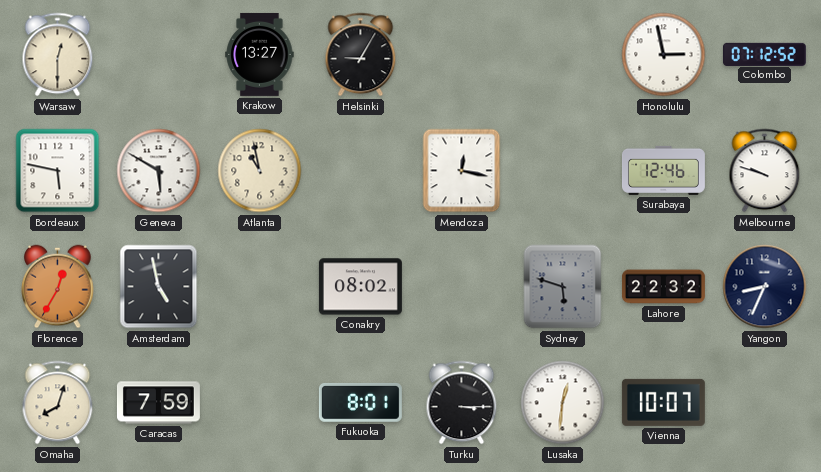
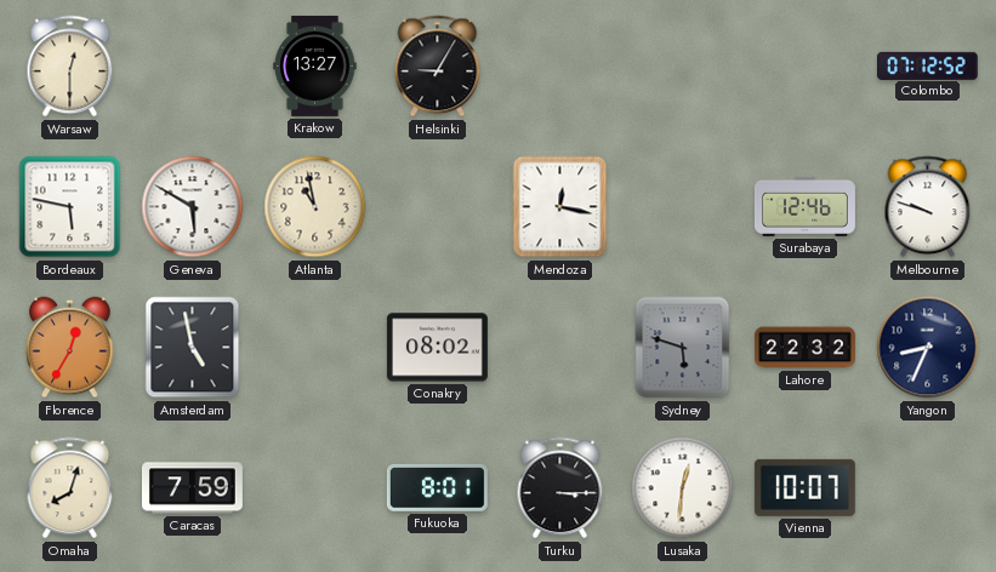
Honolulu: 2:58 -> none
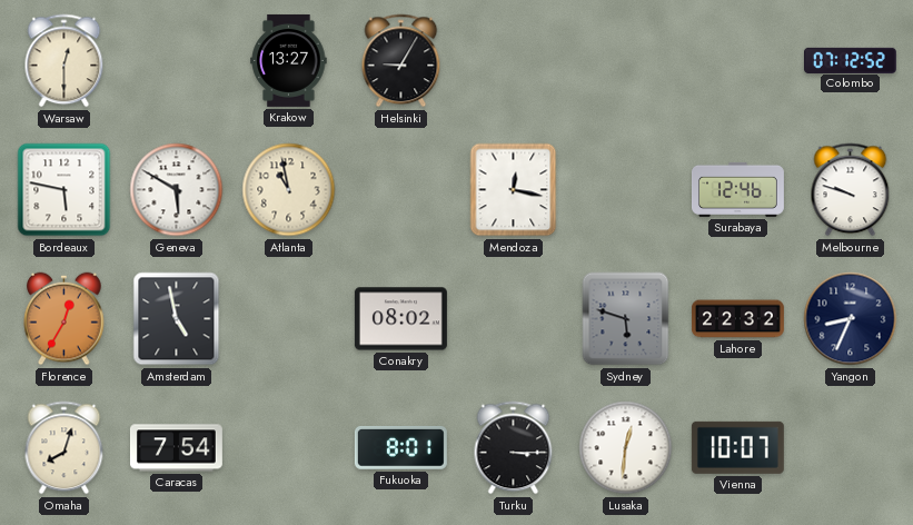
Caracas: 7:59 -> 7:54
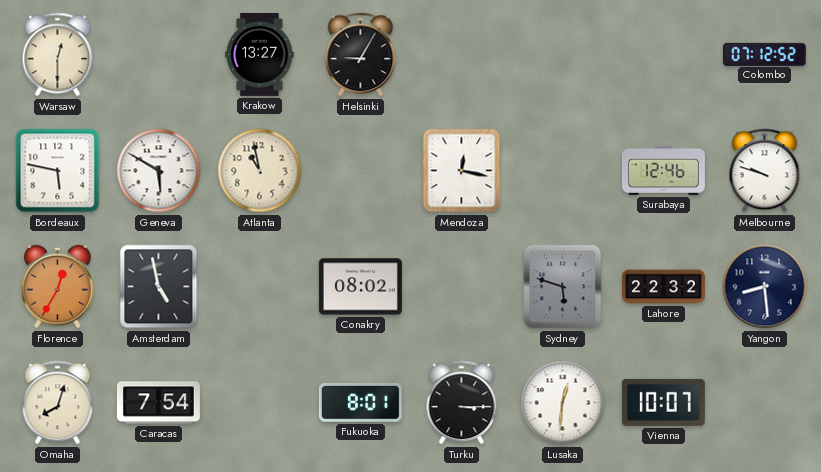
Yangon: 8:34 -> 8:29
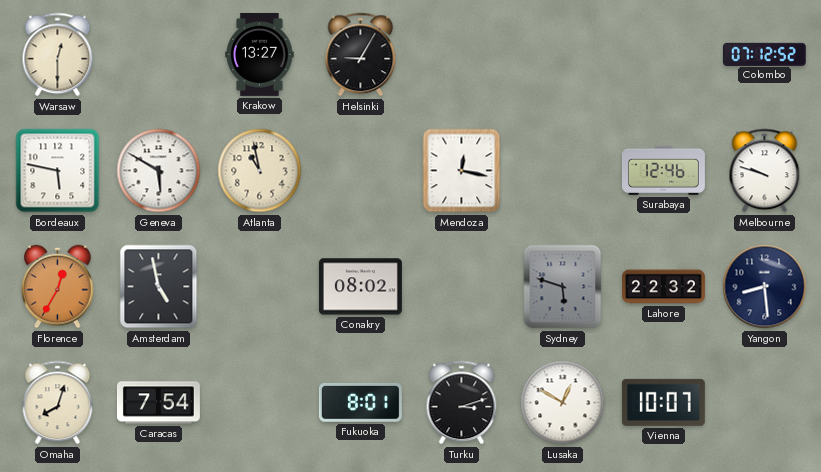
Turku: 3:15 -> 3:12
Lusaka: 12:31 -> 12:50
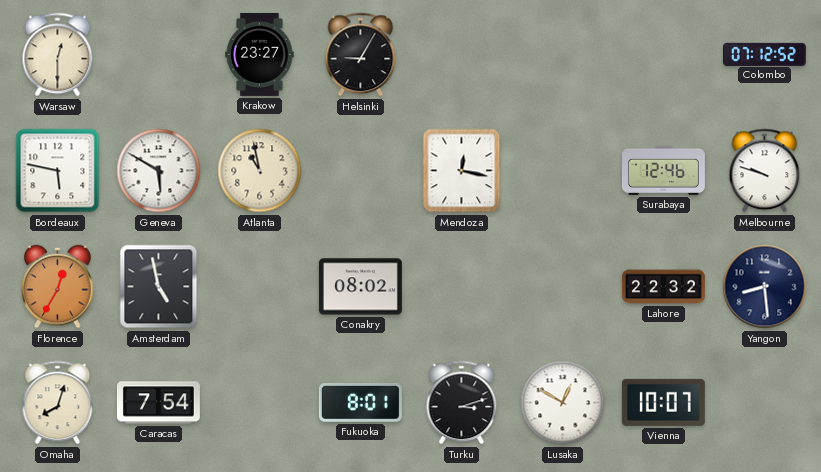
Krakow: 13:27 -> 23:27
Sydney: 5:48 -> none
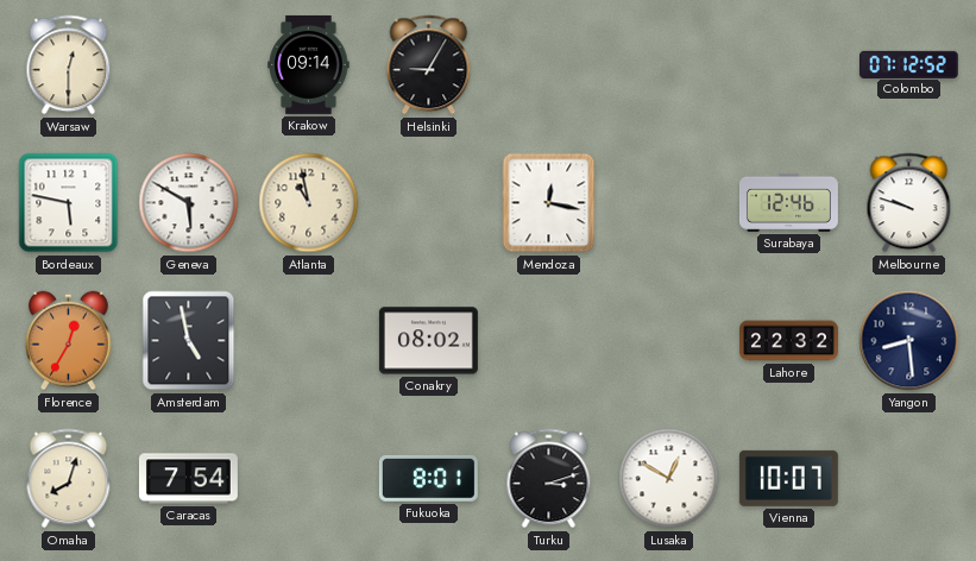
Krakow: 23:27 -> 09:14
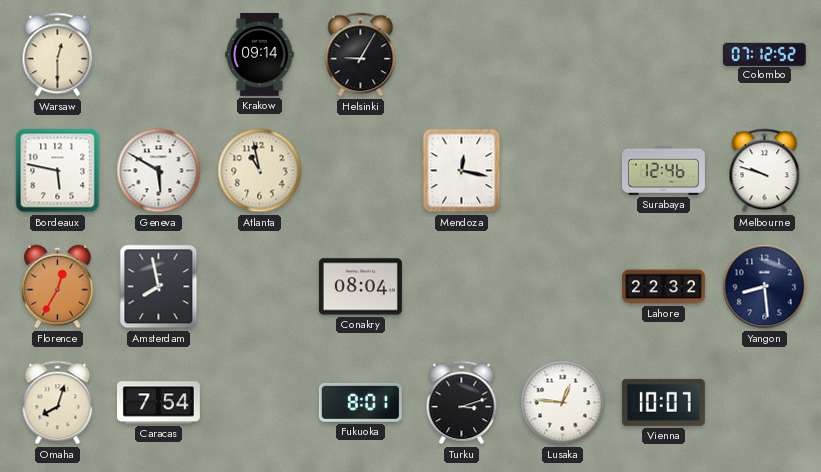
Amsterdam: 4:58 -> 7:58
Conakry: 08:02 -> 08:04
Lusaka: 12:50 -> 12:46
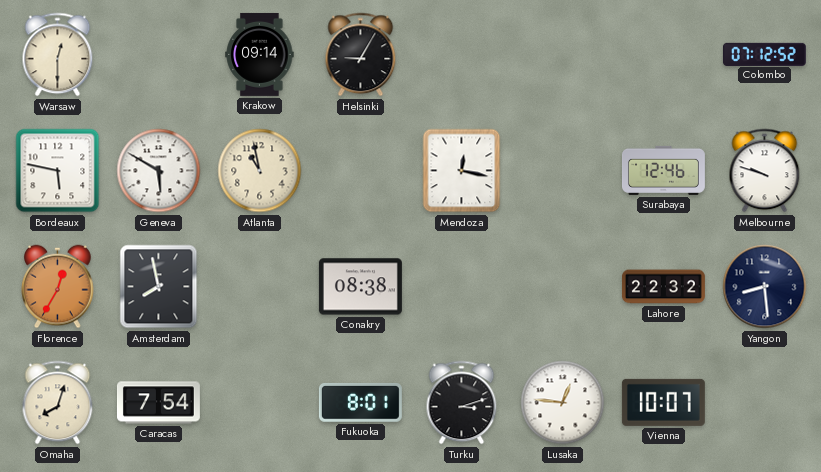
Conakry: 08:04 -> 08:38
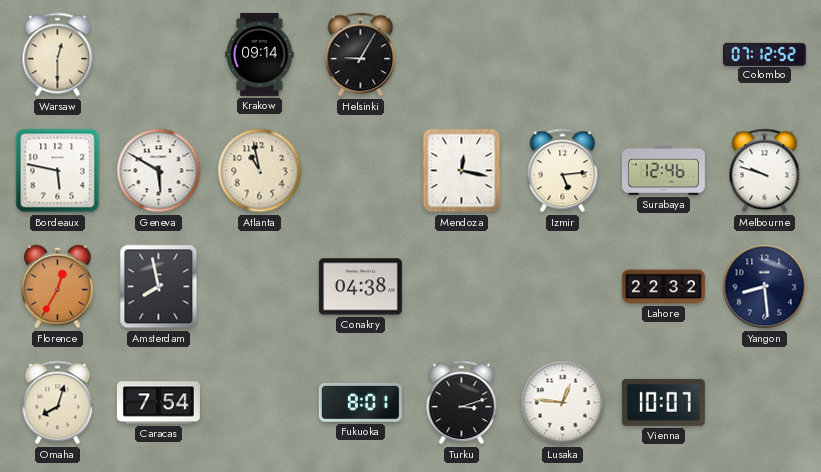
Izmir: none -> 5:14
Conakry: 08:38 -> 04:38
